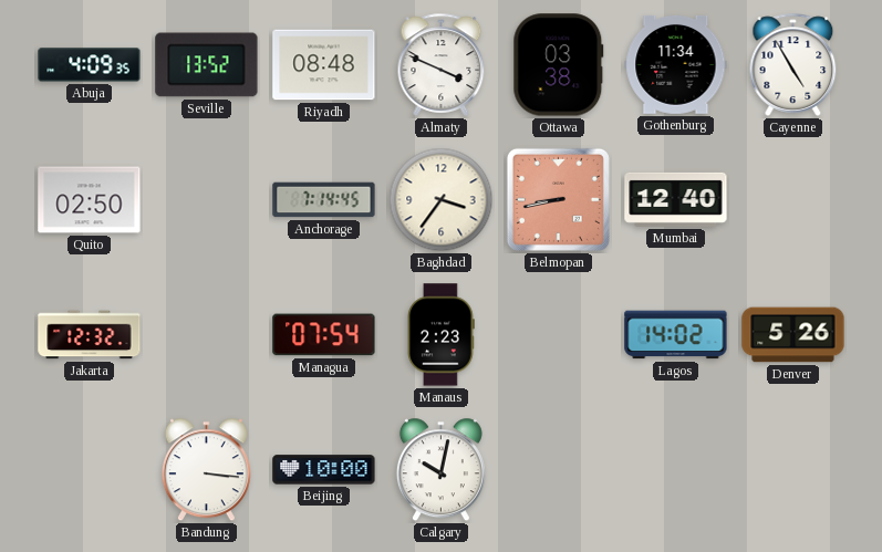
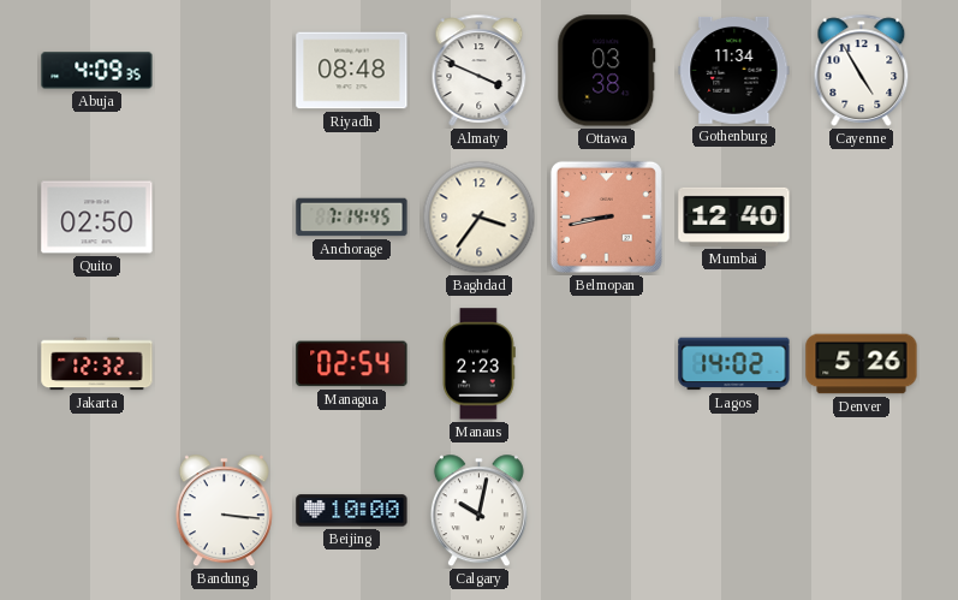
Seville: 13:52 -> none
Managua: 07:54 -> 02:54
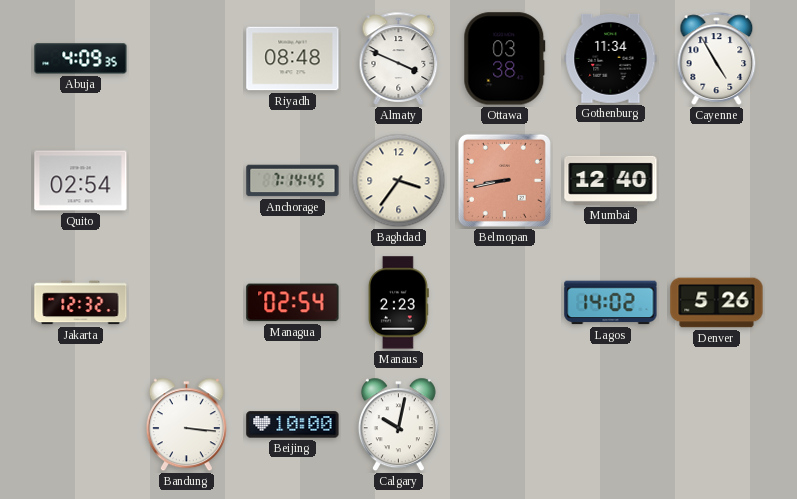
Quito: 02:50 -> 02:54
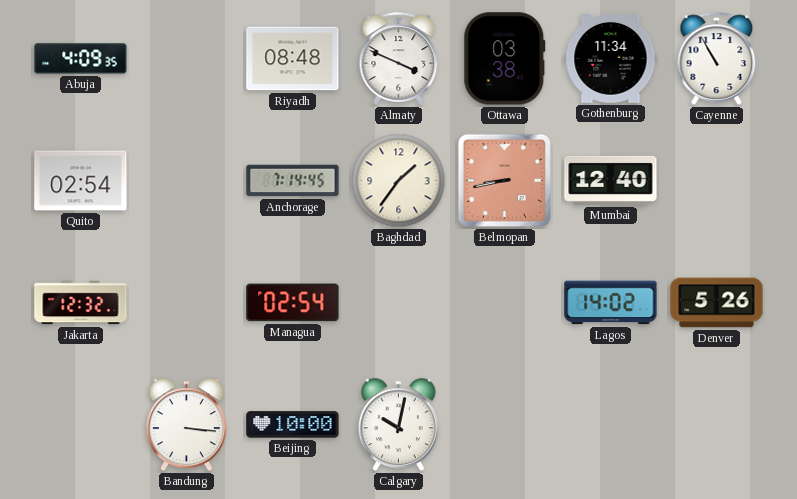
Cayenne: 4:55 -> 10:55
Baghdad: 3:36 -> 1:36
Manaus: 2:23 -> none
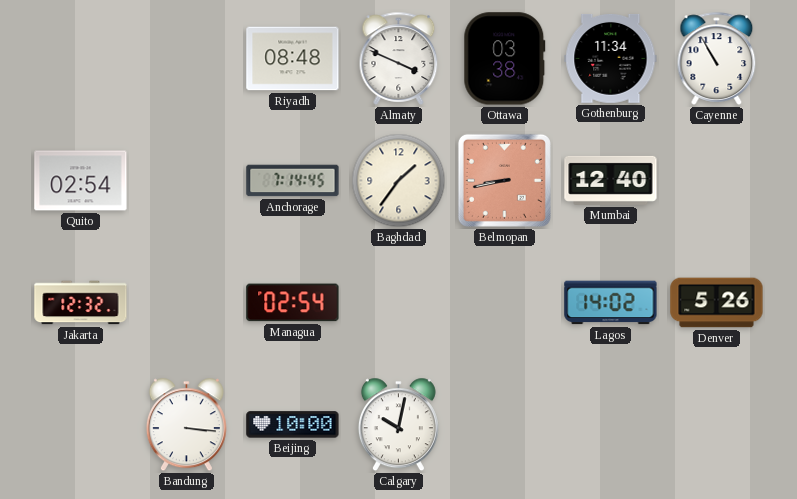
Abuja: 4:09 -> none
